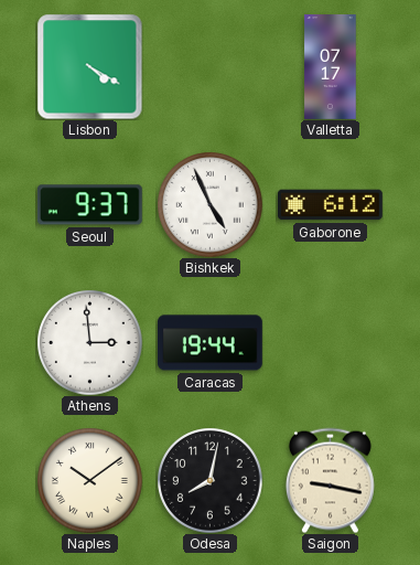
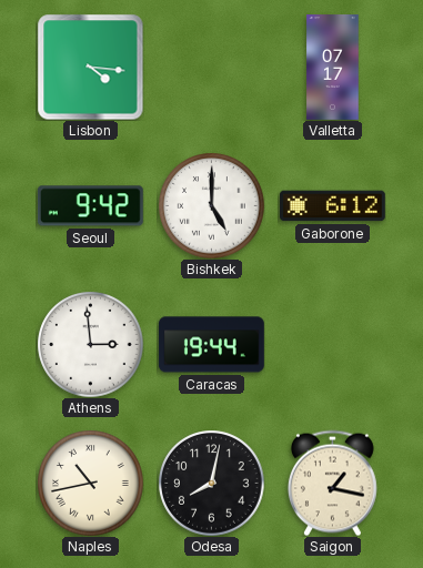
Lisbon: 4:20 -> 4:16
Seoul: 9:37 -> 9:42
Bishkek: 4:56 -> 5:00
Naples: 10:09 -> 10:43
Saigon: 9:17 -> 1:17
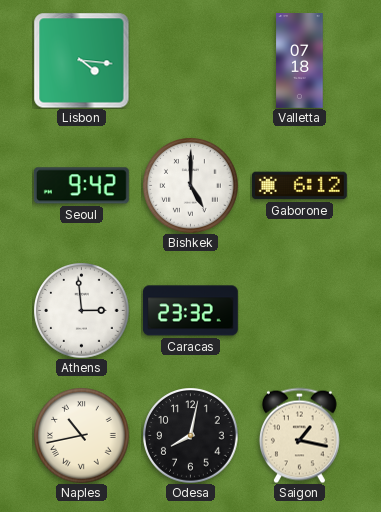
Valletta: 07:17 -> 07:18
Caracas: 19:44 -> 23:32
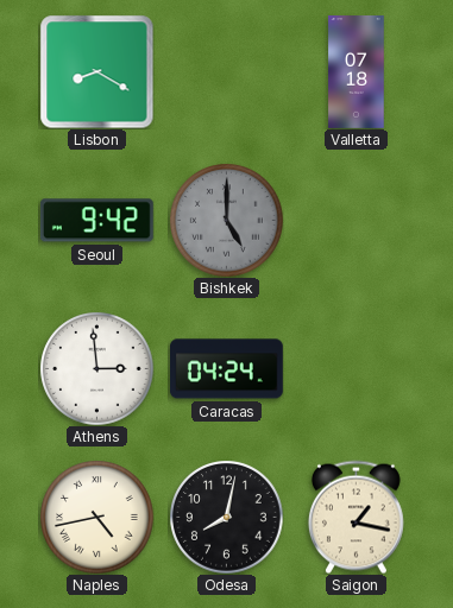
Lisbon: 4:16 -> 8:20
Bishkek dial: white -> grey
Gaborone: 6:12 -> none
Caracas: 23:32 -> 04:24
Naples: 10:43 -> 4:43
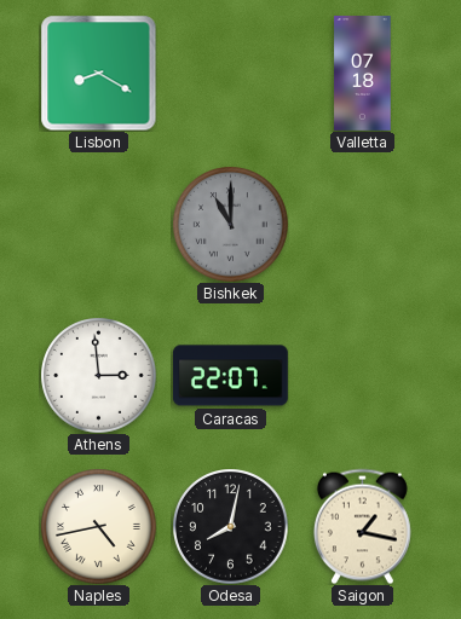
Seoul: 9:42 -> none
Bishkek: 5:00 -> 11:00
Caracas: 04:24 -> 22:07
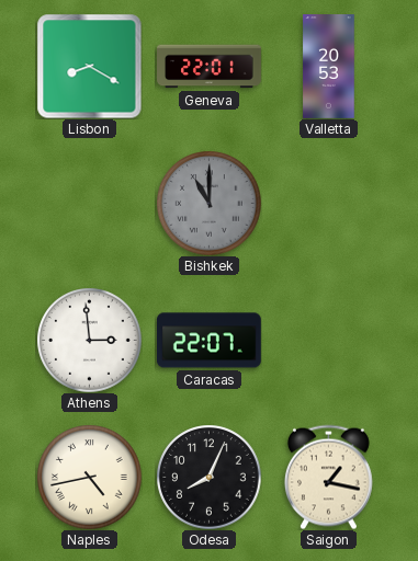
Geneva: none -> 22:01
Valletta: 07:18 -> 20:53
Odesa: 8:02 -> 8:04
